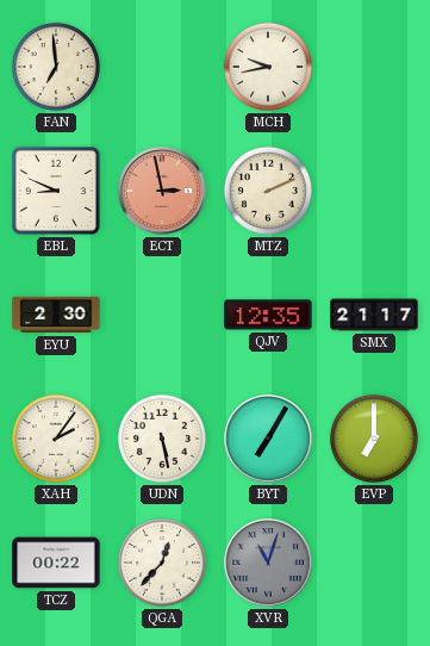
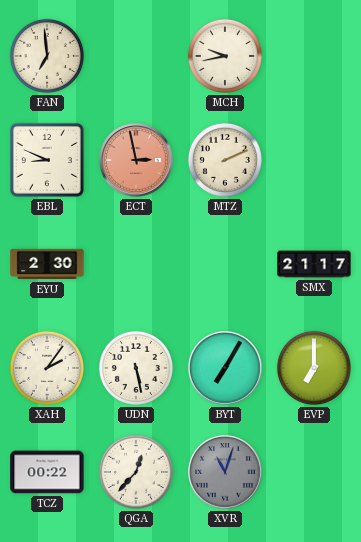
QJV: 12:35 -> none
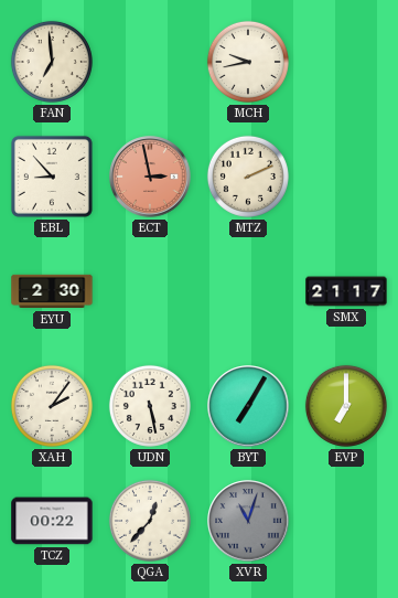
EBL: 8:49 -> 8:53
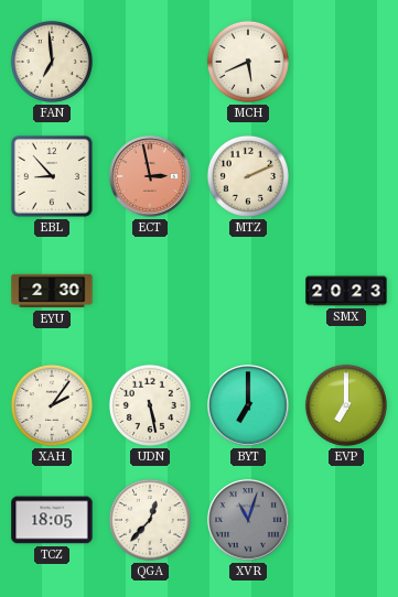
MCH: 9:43 -> 5:41
SMX: 21:17 -> 20:23
BYT: 7:05 -> 7:00
TCZ: 00:22 -> 18:05
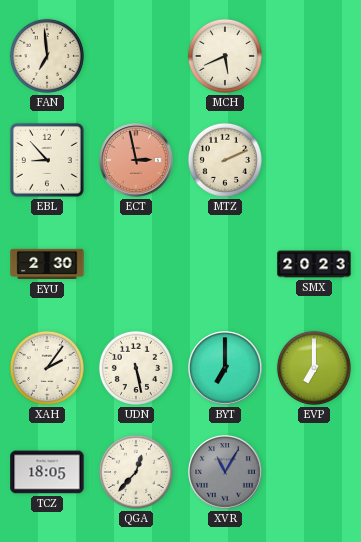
XVR: 11:03 -> 11:05
